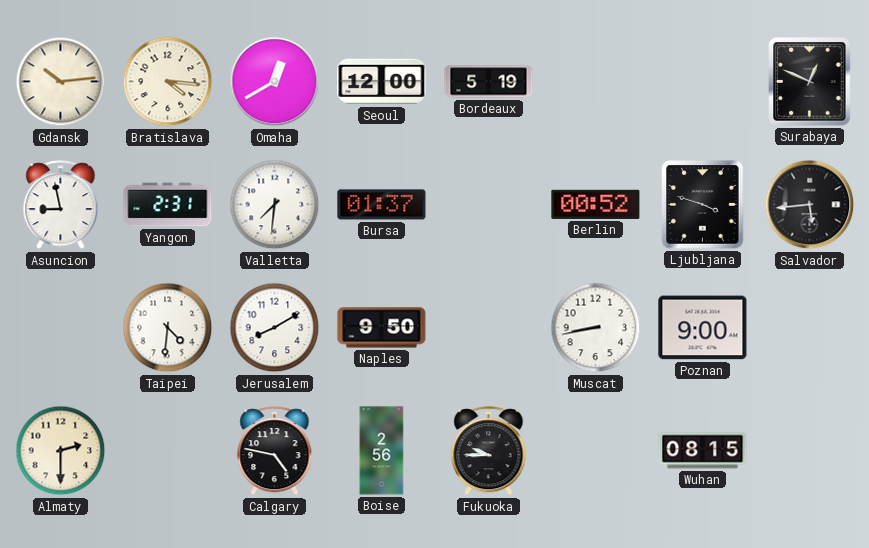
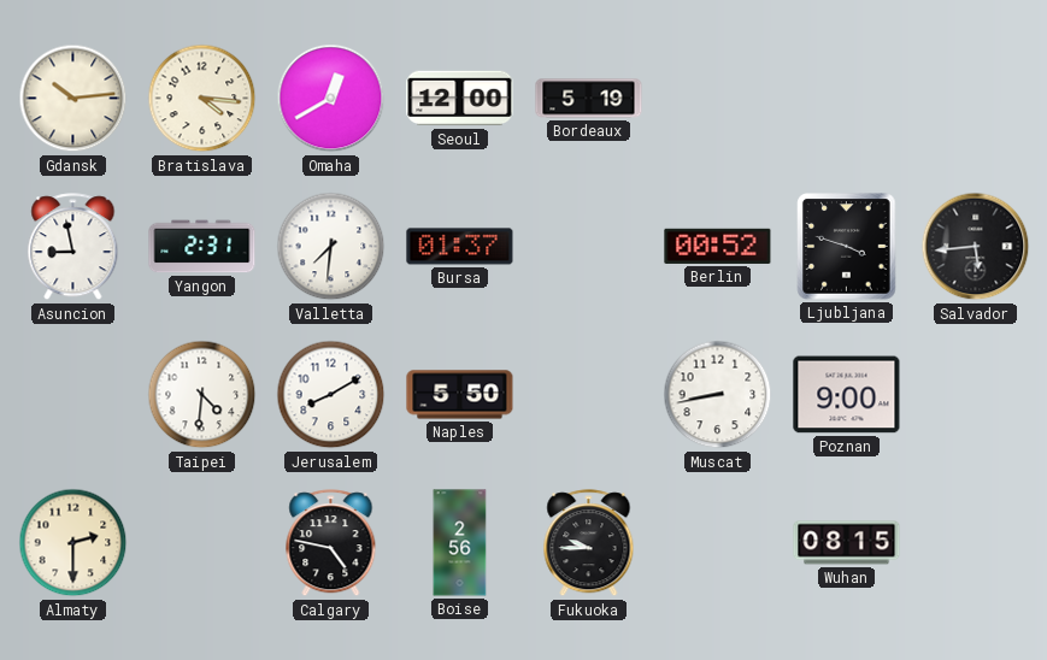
Surabaya: 12:49 -> none
Naples: 9:50 -> 5:50
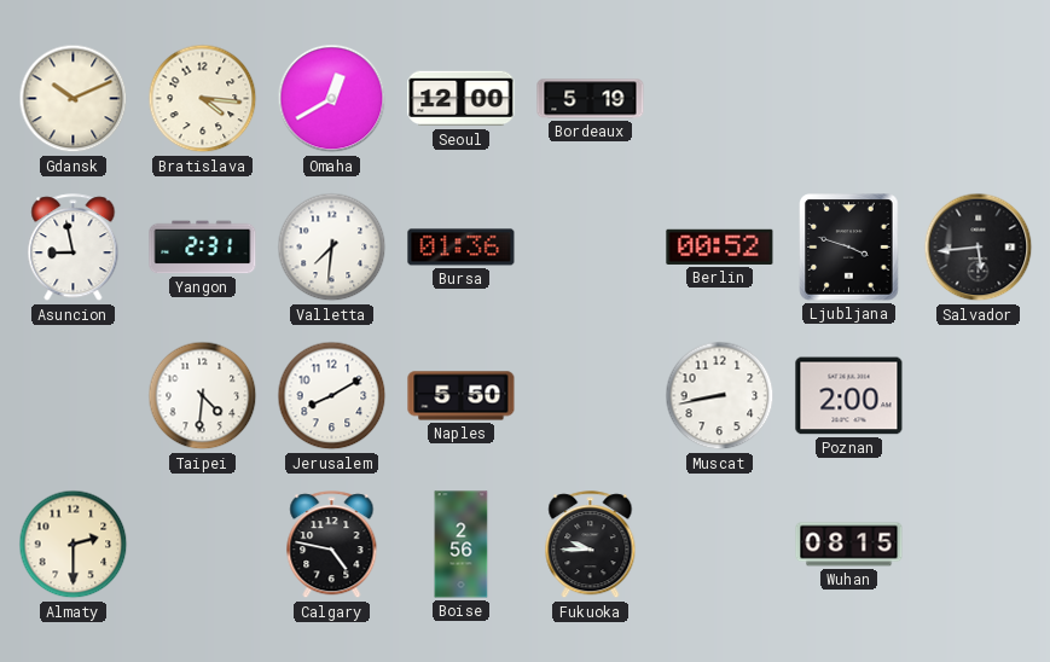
Gdansk: 10:14 -> 10:11
Bursa: 01:37 -> 01:36
Poznan: 9:00 -> 2:00
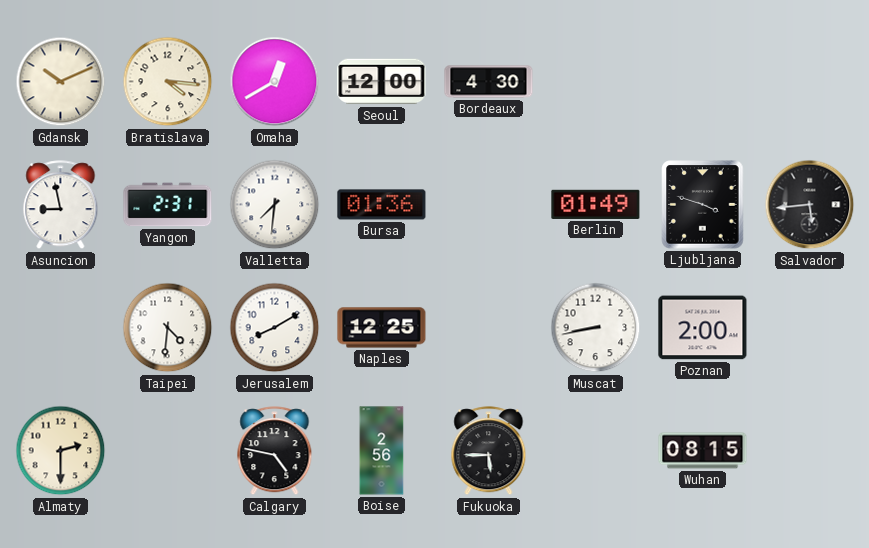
Bordeaux: 5:19 -> 4:30
Berlin: 00:52 -> 01:49
Naples: 5:50 -> 12:25
Fukuoka: 9:45 -> 5:45
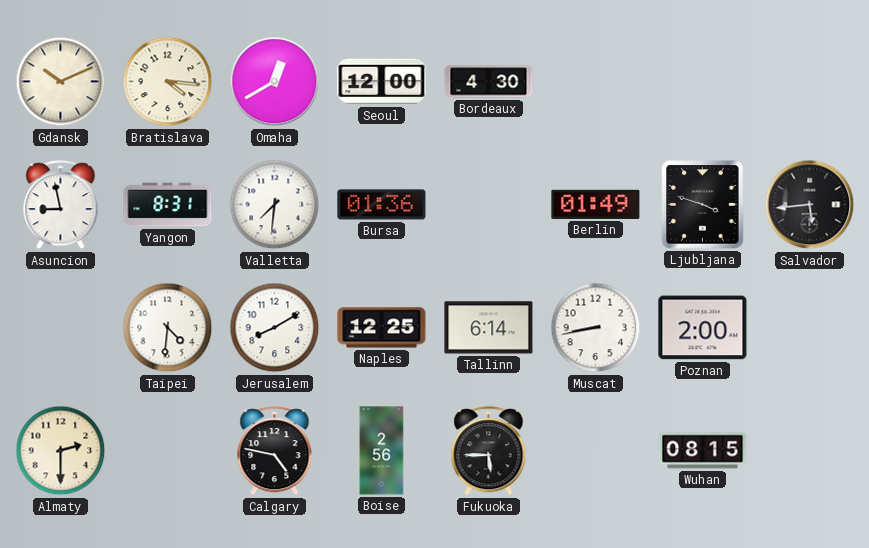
Yangon: 2:31 -> 8:31
Tallinn: none -> 6:14
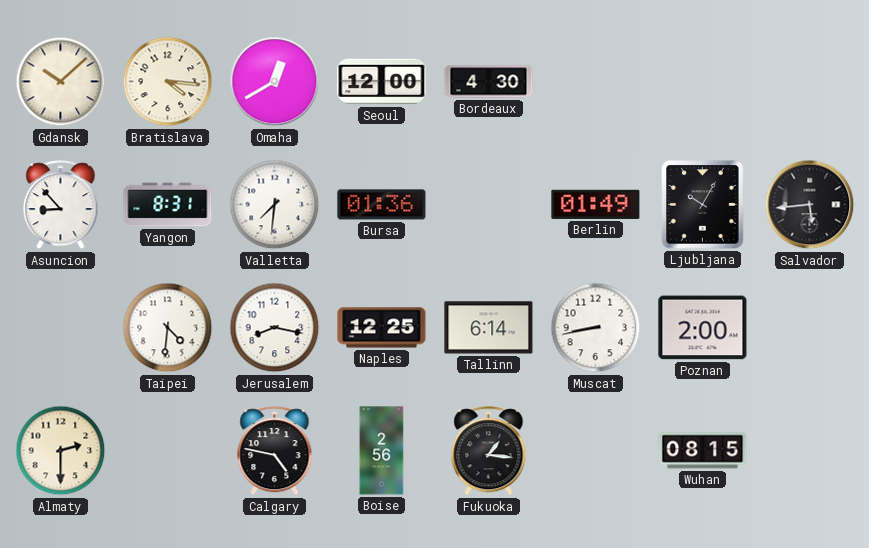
Gdansk: 10:11 -> 10:08
Asuncion: 8:58 -> 8:53
Ljubljana: 3:48 -> 10:05
Jerusalem: 8:10 -> 8:17
Fukuoka: 5:45 -> 1:16
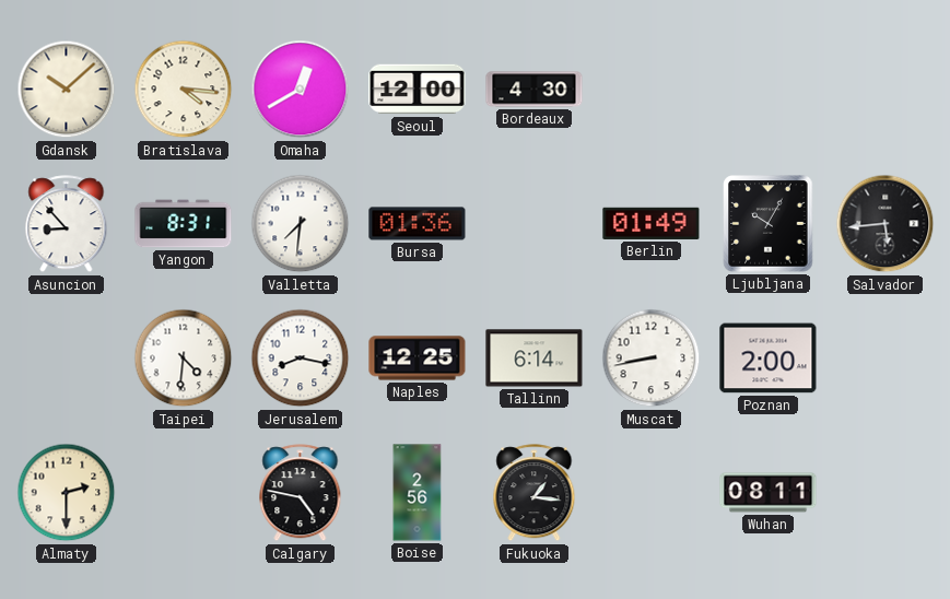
Wuhan: 08:15 -> 08:11
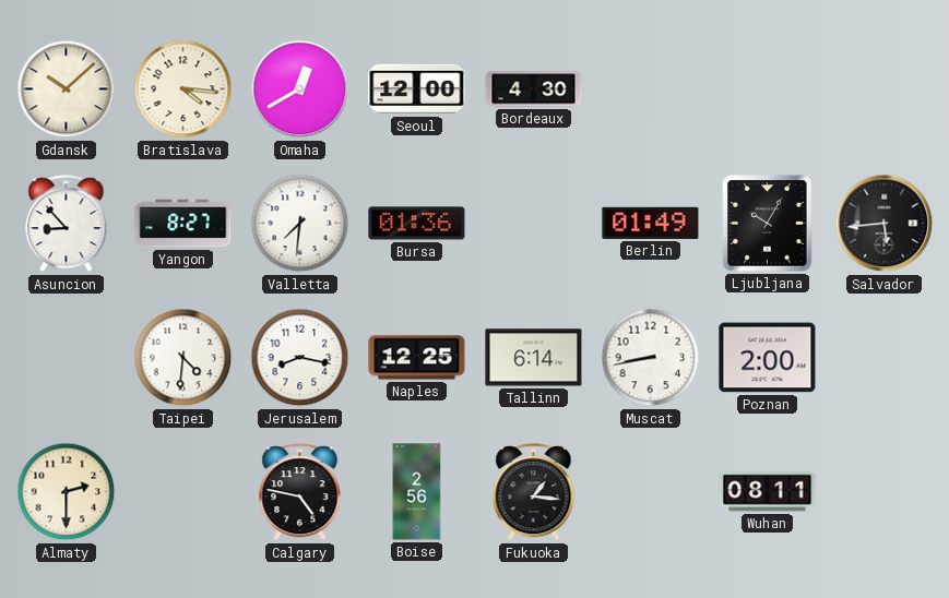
Yangon: 8:31 -> 8:27
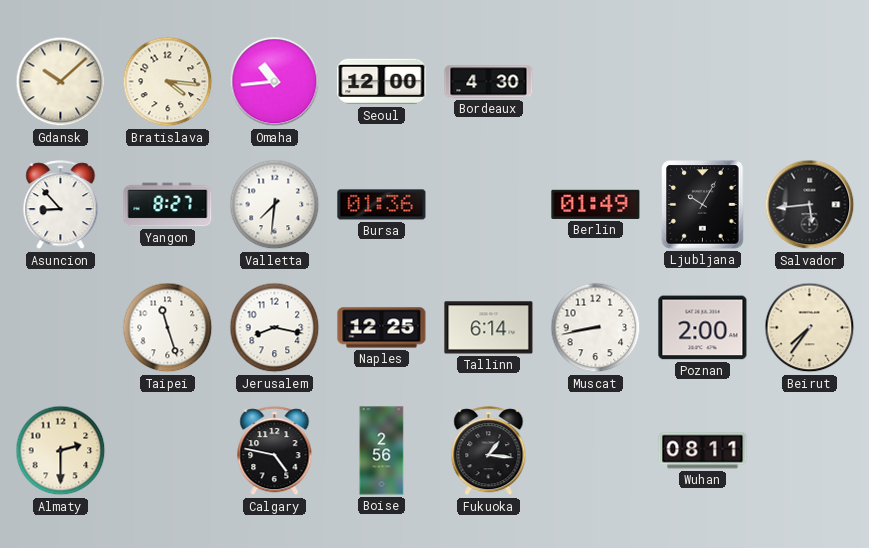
Omaha: 12:40 -> 10:44
Taipei: 4:31 -> 11:27
Beirut: none -> 7:36
